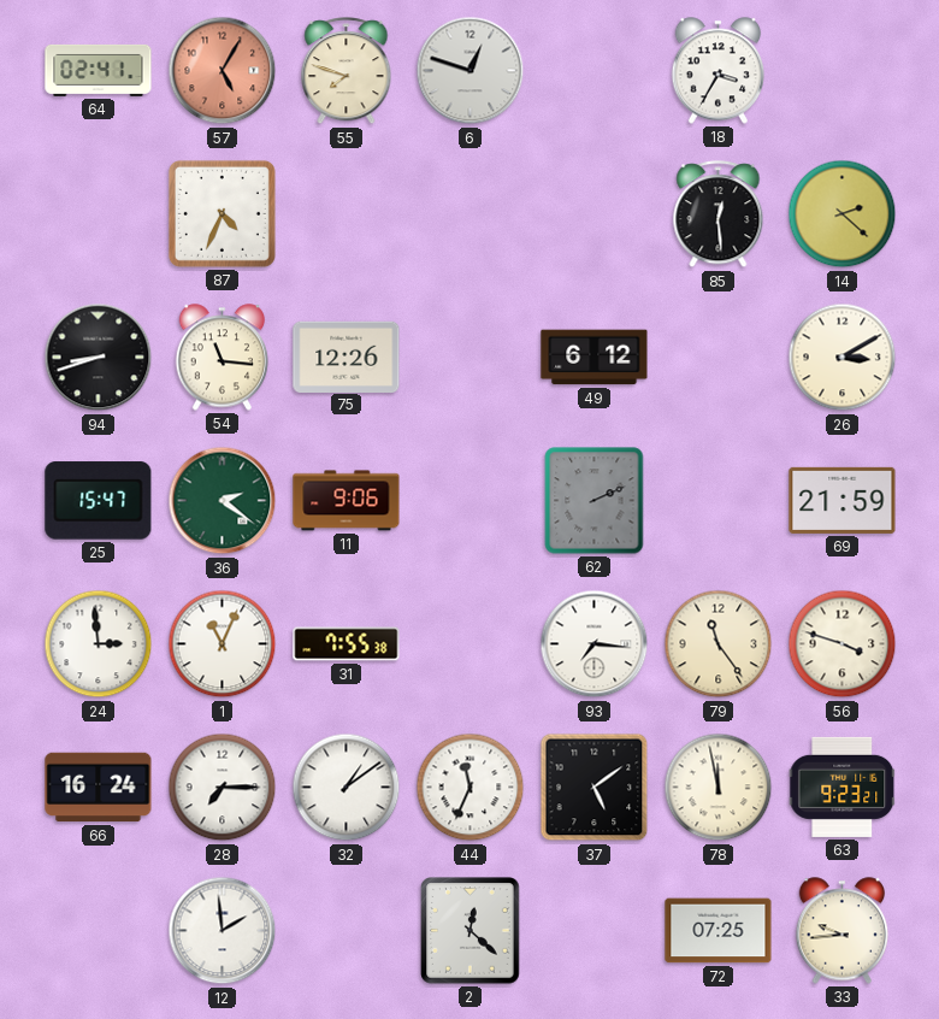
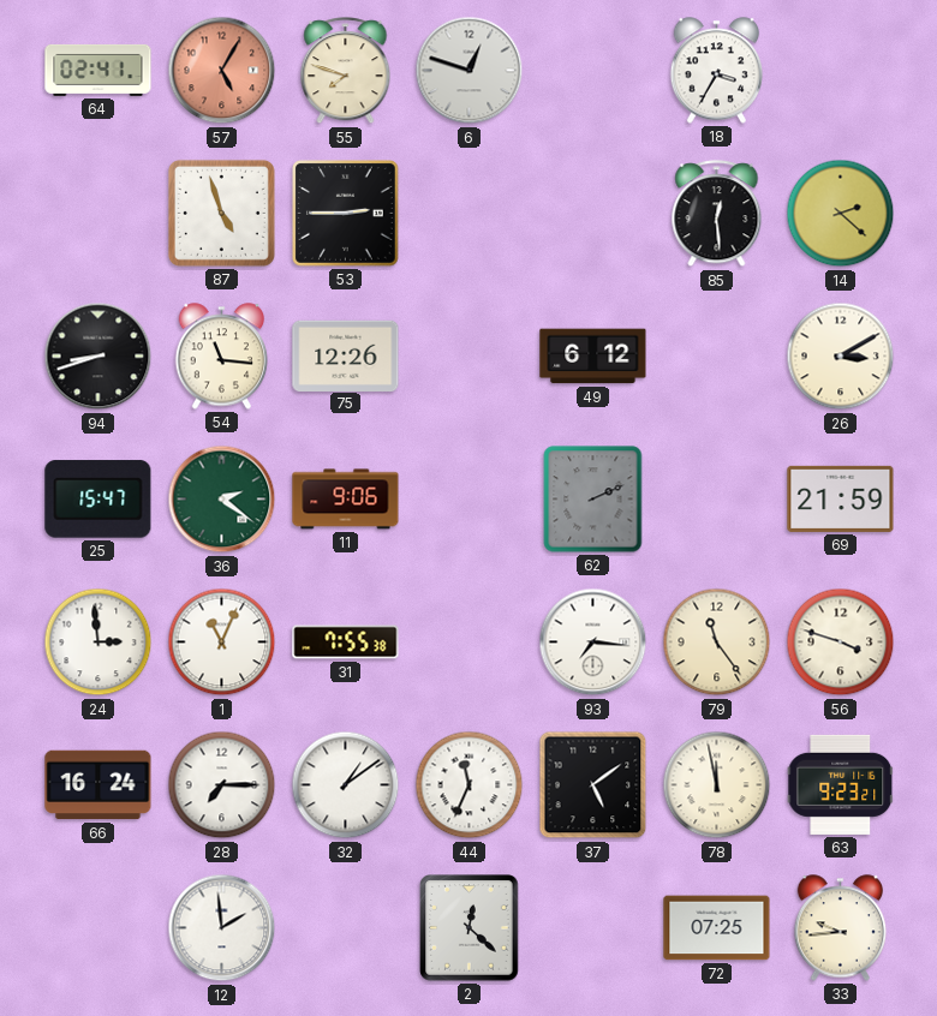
87: 4:34 -> 4:57
53: none -> 2:45
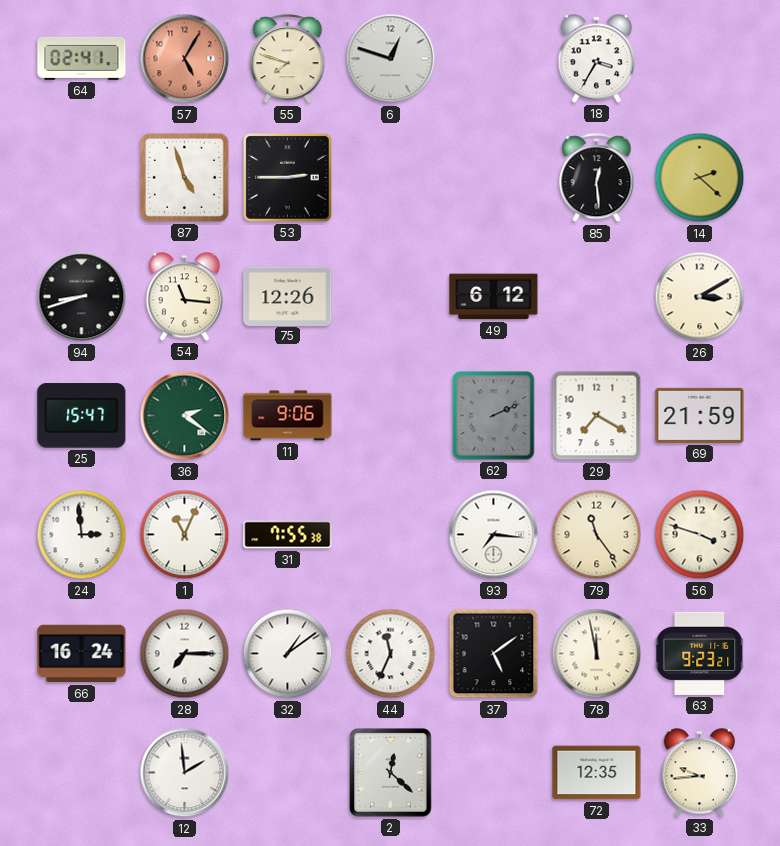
29: none -> 7:20
72: 07:25 -> 12:35
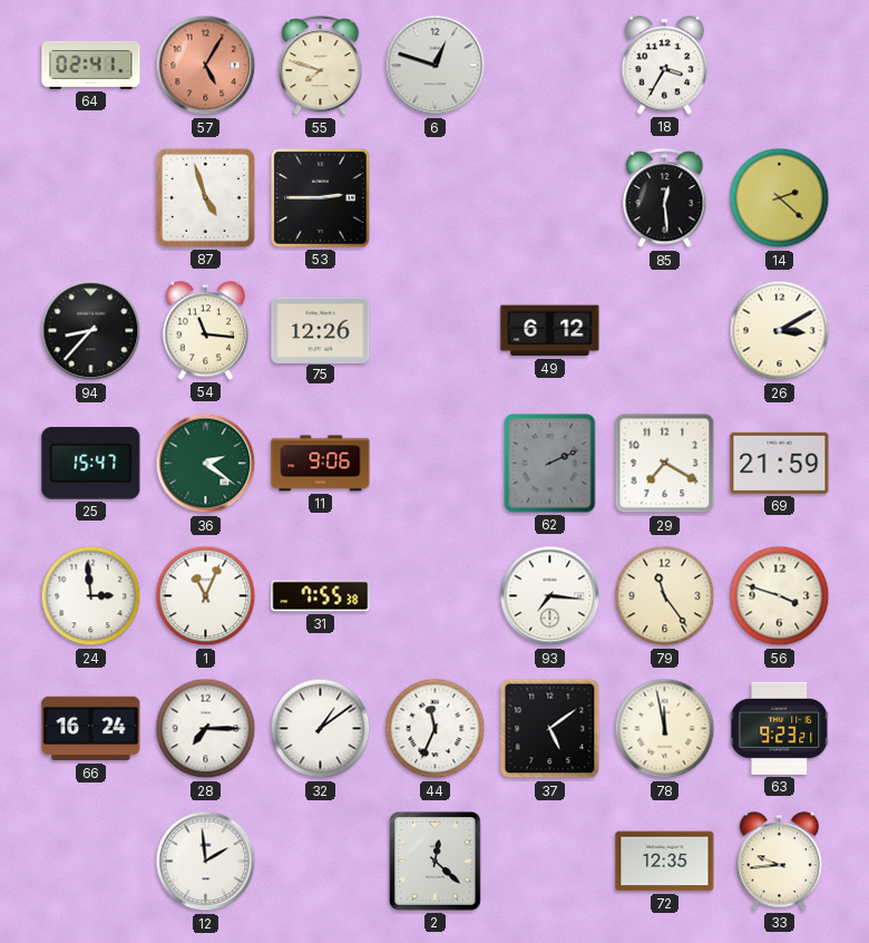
94: 8:42 -> 8:37
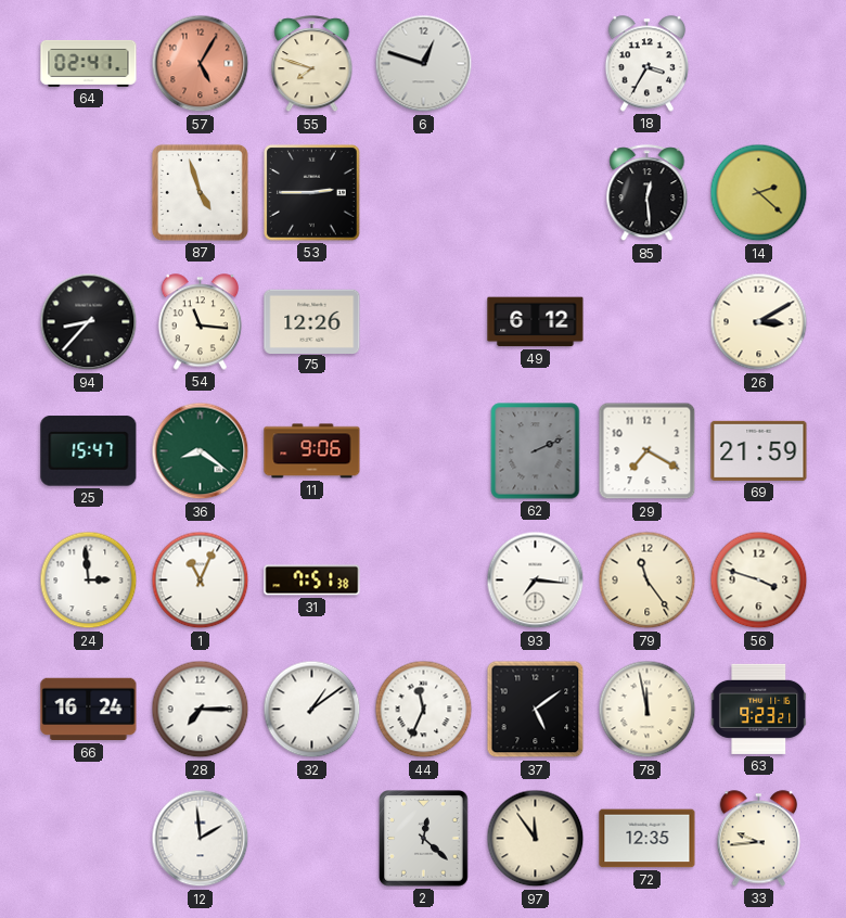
36: 2:21 -> 8:21
31: 7:55 -> 7:51
97: none -> 11:54
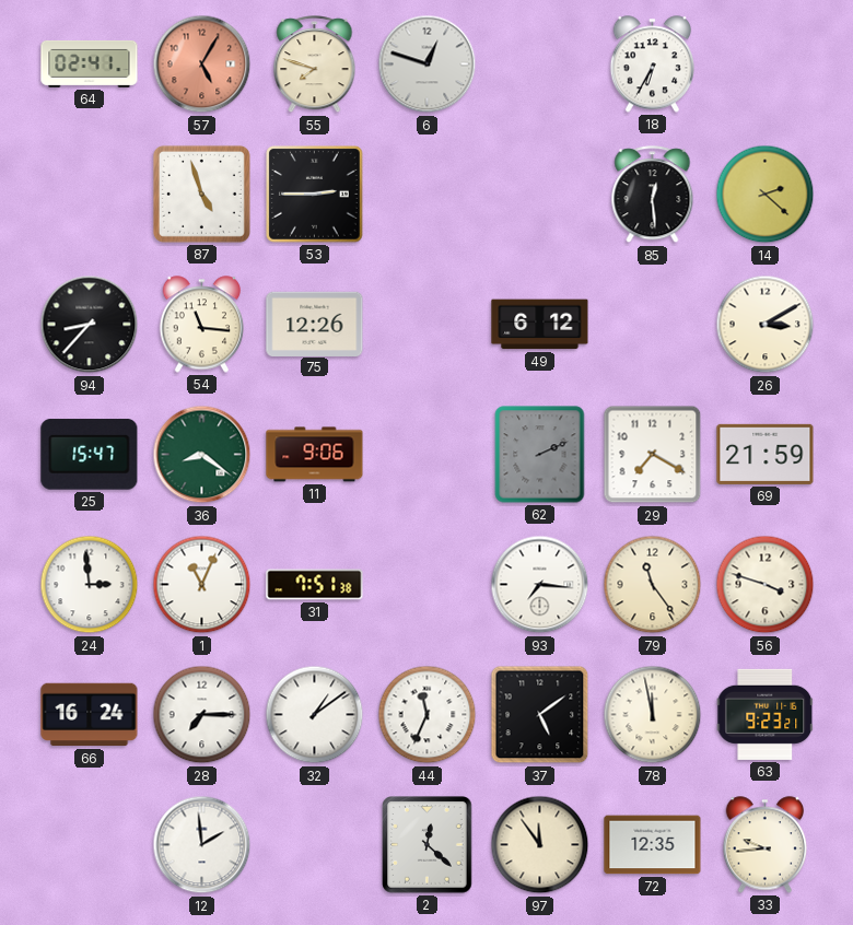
18: 3:35 -> 6:35
